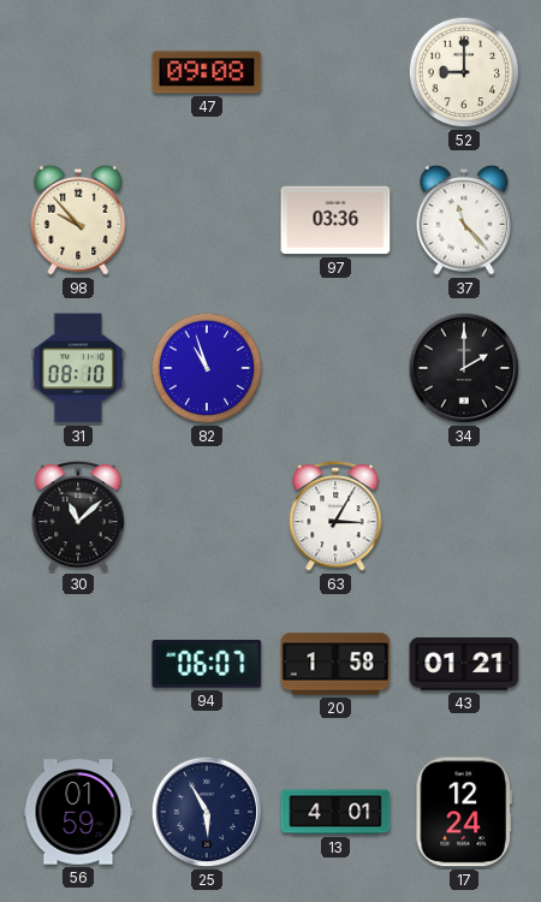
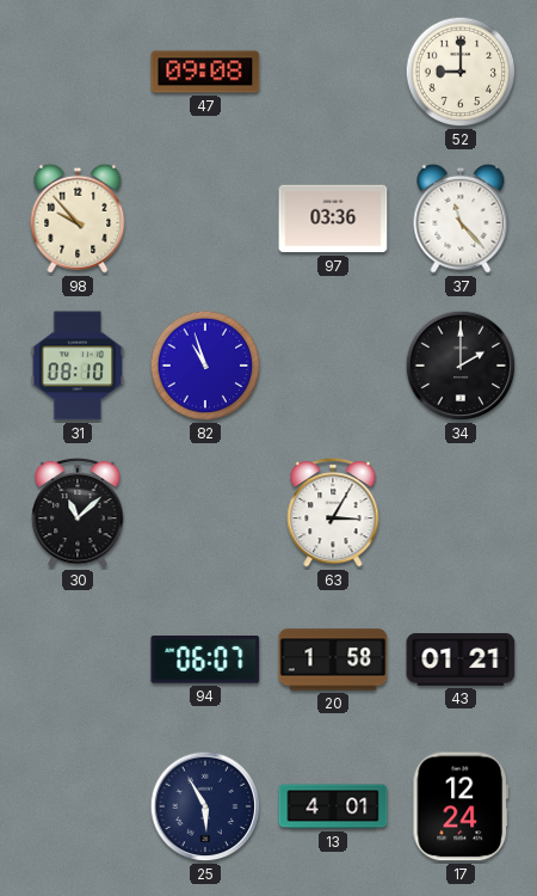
56: 01:59 -> none
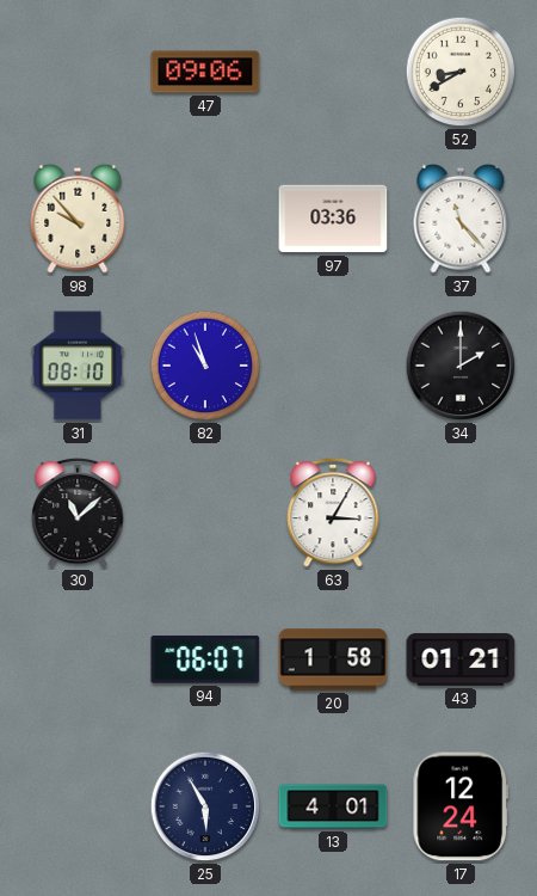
47: 09:08 -> 09:06
52: 9:00 -> 8:40
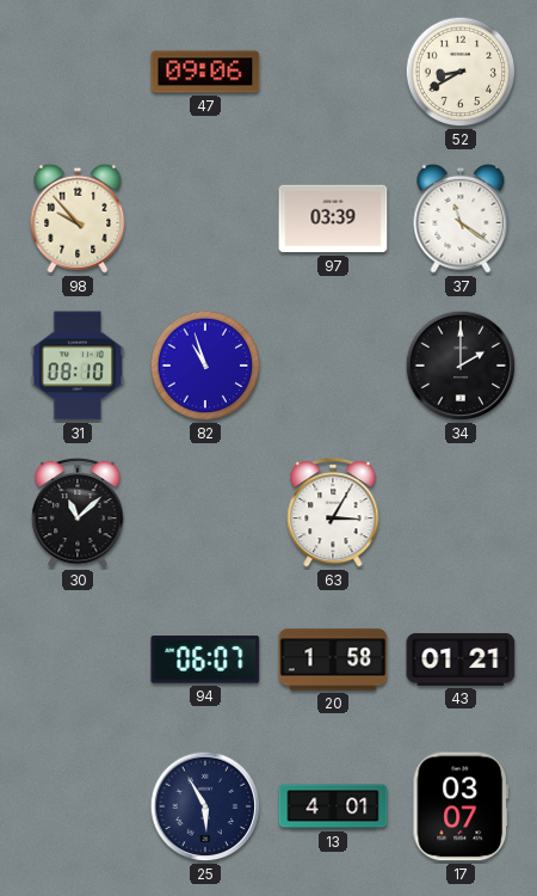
97: 03:36 -> 03:39
37: 11:23 -> 11:21
17: 12:24 -> 03:07
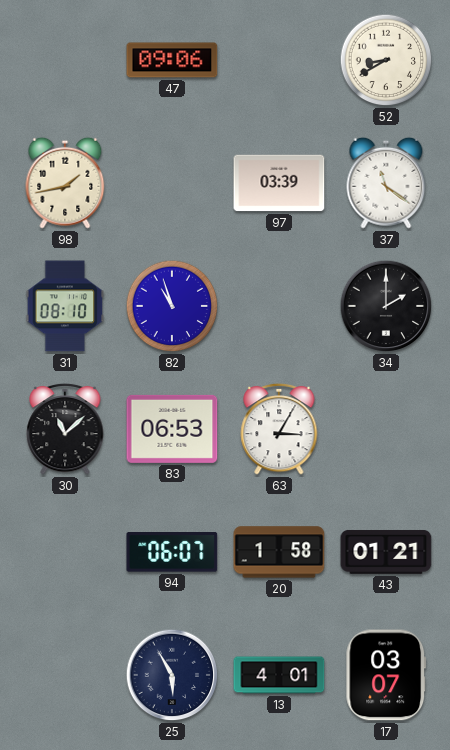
98: 9:53 -> 1:43
83: none -> 06:53
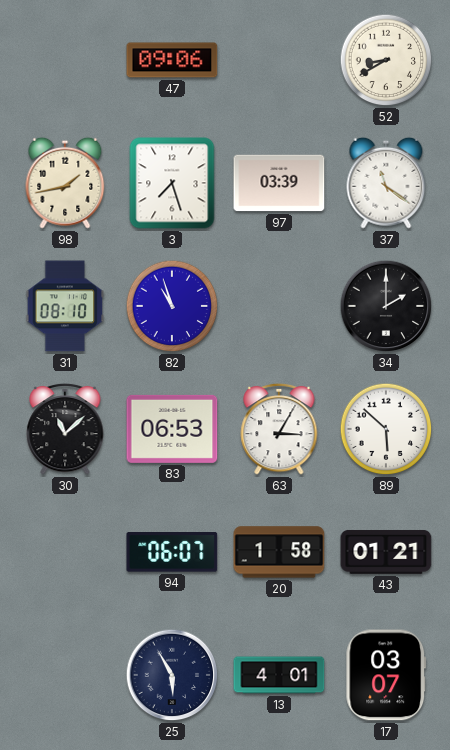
3: none -> 7:27
89: none -> 5:52
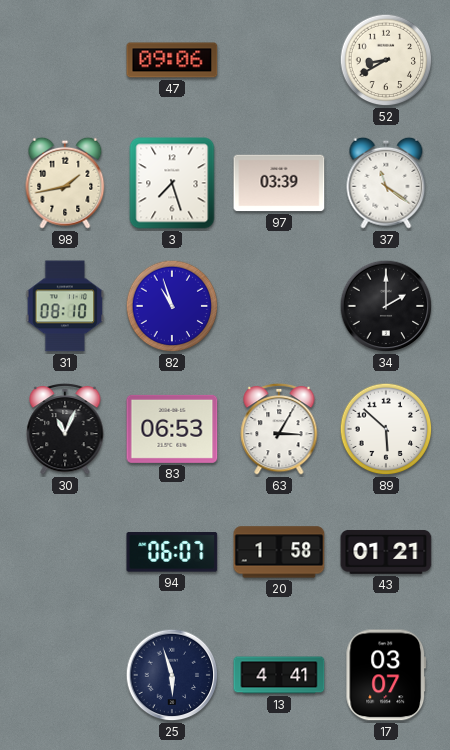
30: 11:08 -> 11:04
25: 5:55 -> 5:57
13: 4:01 -> 4:41
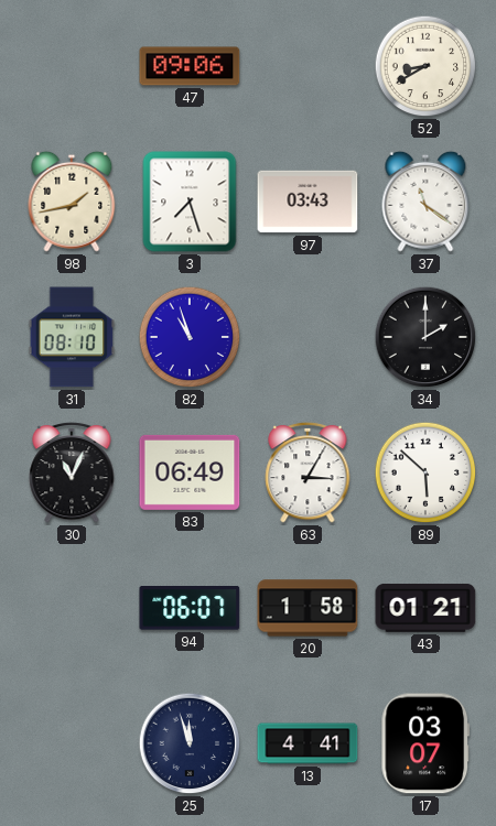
97: 03:39 -> 03:43
83: 06:53 -> 06:49
25: 5:57 -> 11:57
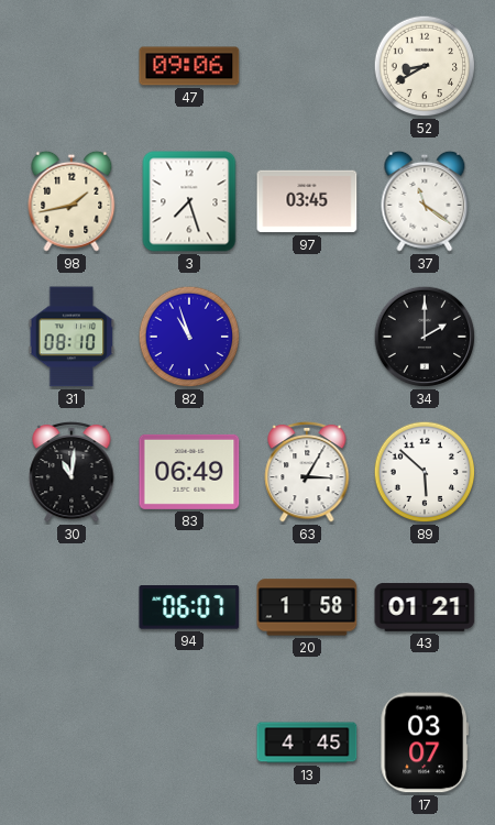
97: 03:43 -> 03:45
30: 11:04 -> 11:01
25: 11:57 -> none
13: 4:41 -> 4:45
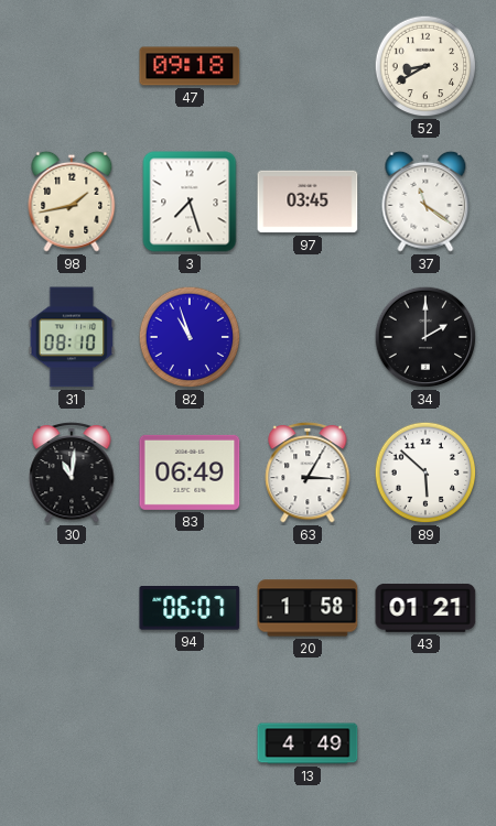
47: 09:06 -> 09:18
13: 4:45 -> 4:49
17: 03:07 -> none
